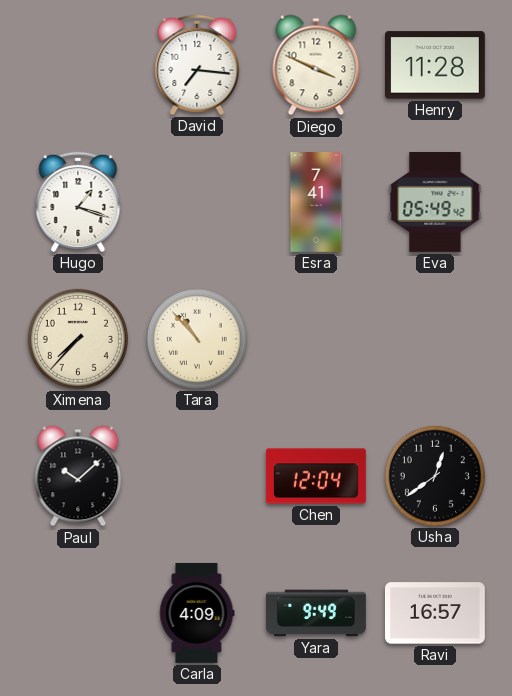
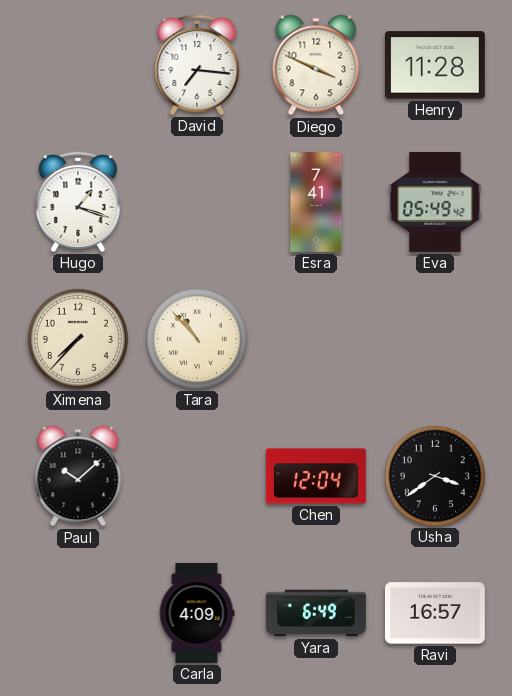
Usha: 12:39 -> 3:39
Yara: 9:49 -> 6:49
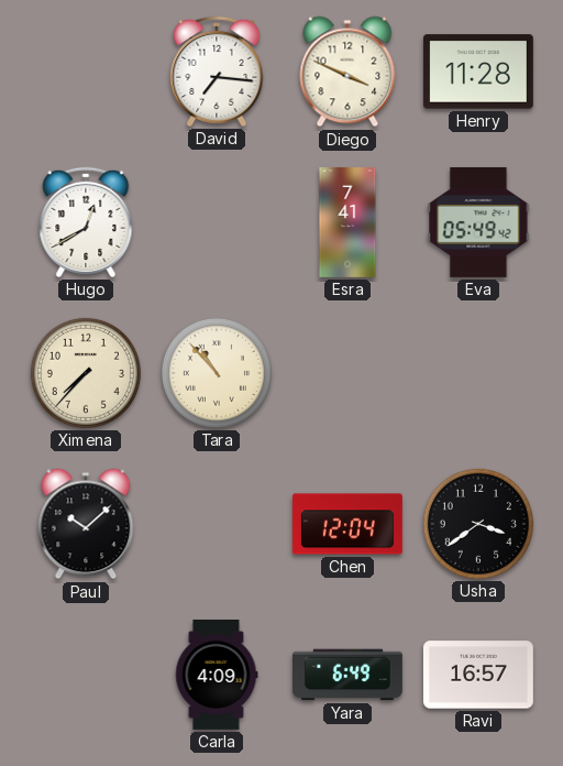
Hugo: 1:18 -> 12:40
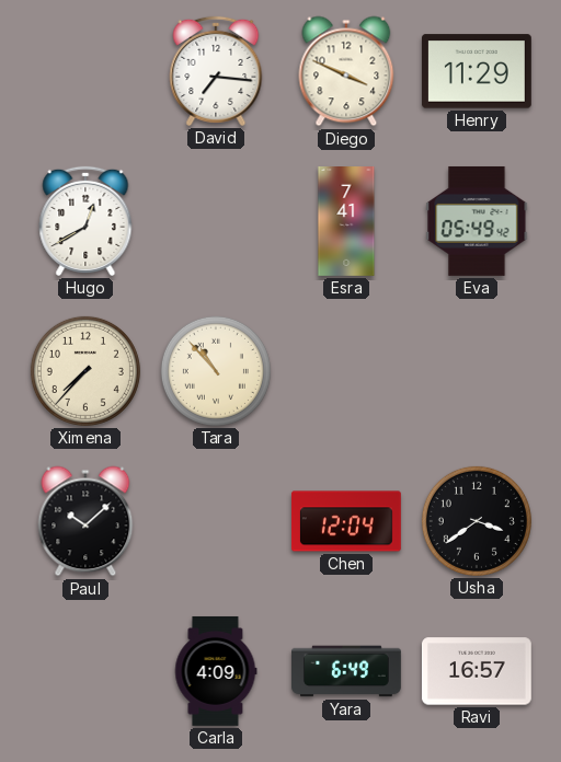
Henry: 11:28 -> 11:29
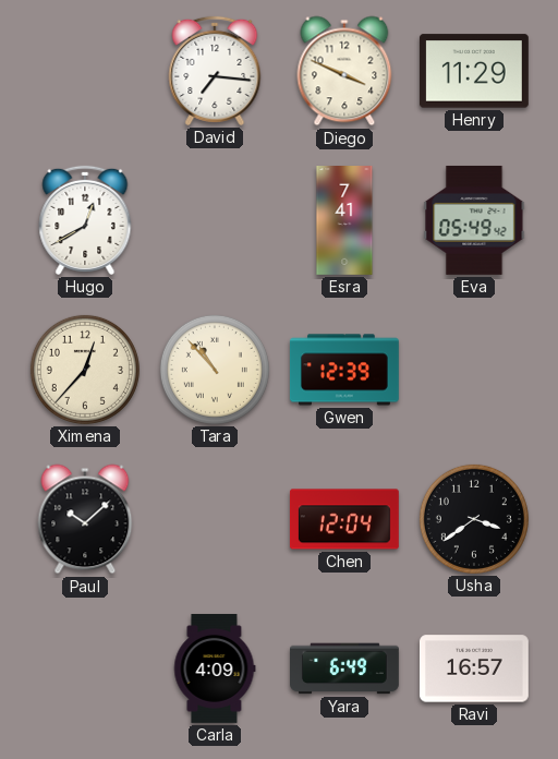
Ximena: 7:37 -> 12:37
Gwen: none -> 12:39
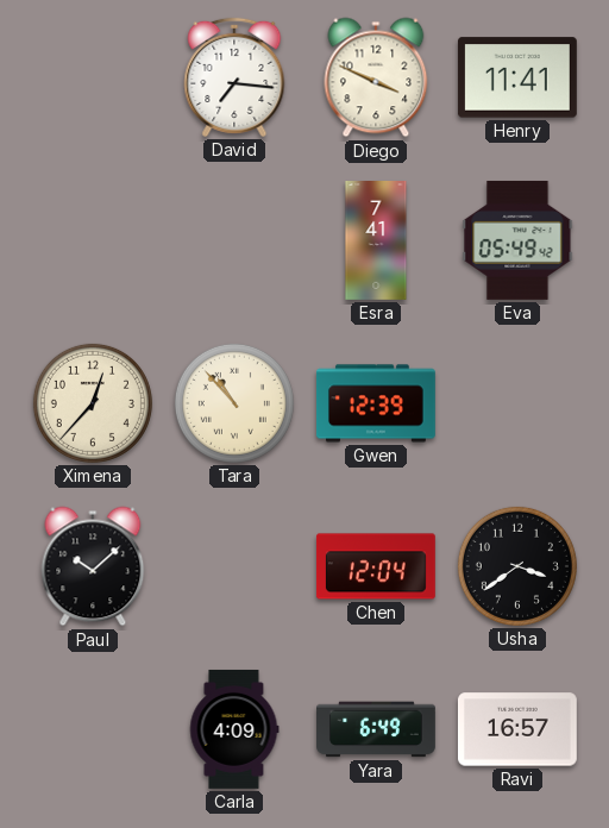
Henry: 11:29 -> 11:41
Hugo: 12:40 -> none
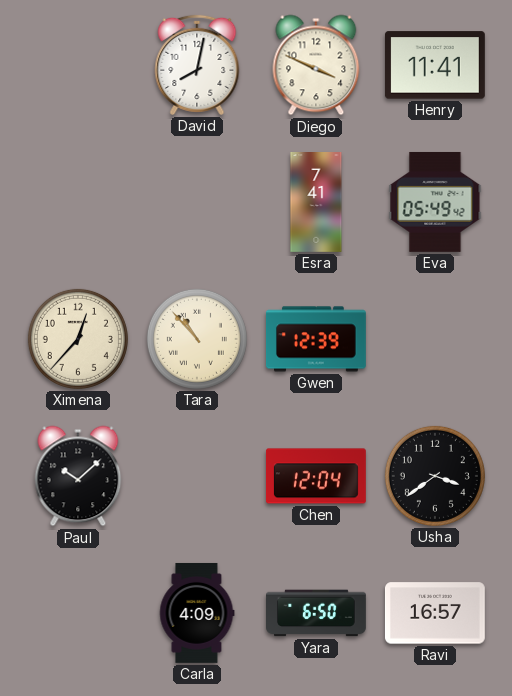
David: 7:16 -> 8:02
Yara: 6:49 -> 6:50
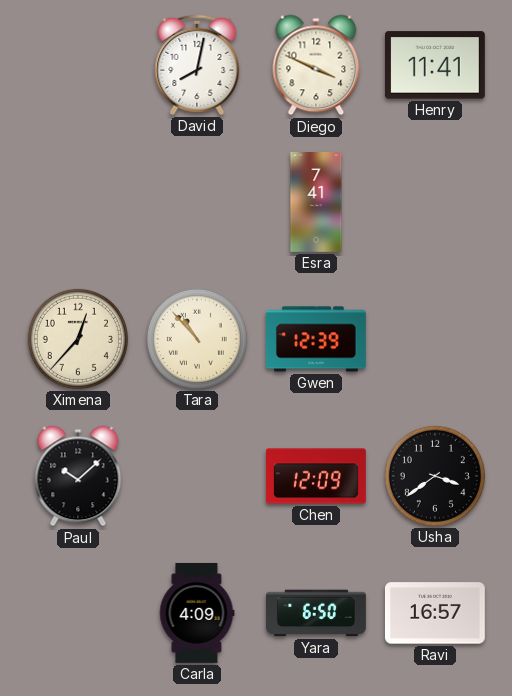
Eva: 05:49 -> none
Chen: 12:04 -> 12:09
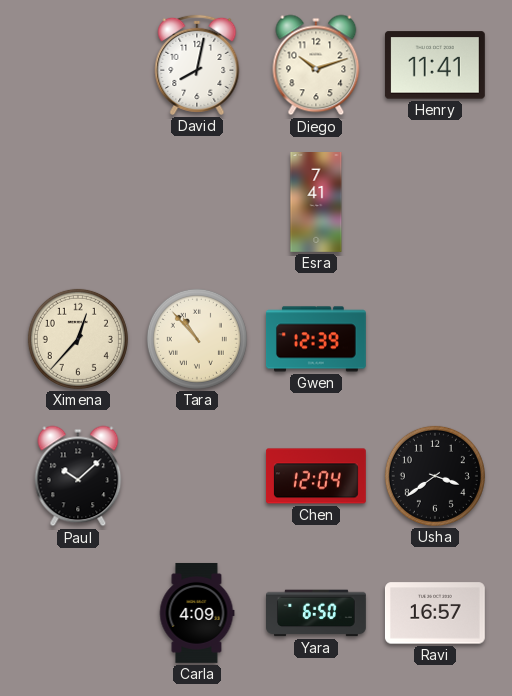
Diego: 3:49 -> 10:12
Chen: 12:09 -> 12:04
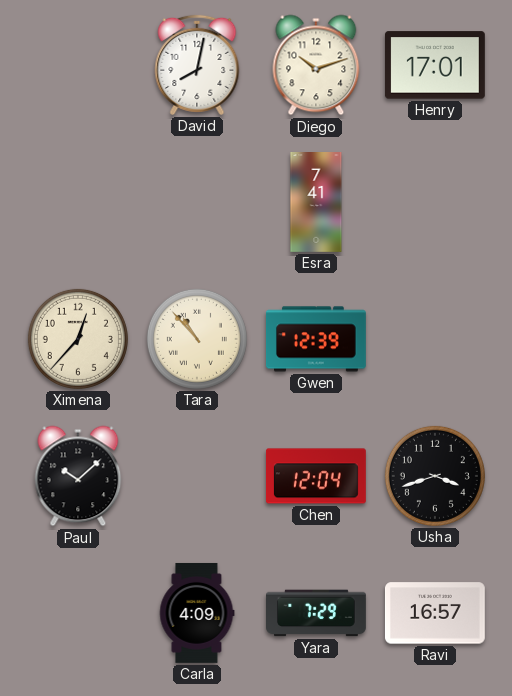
Henry: 11:41 -> 17:01
Usha: 3:39 -> 3:42
Yara: 6:50 -> 7:29
